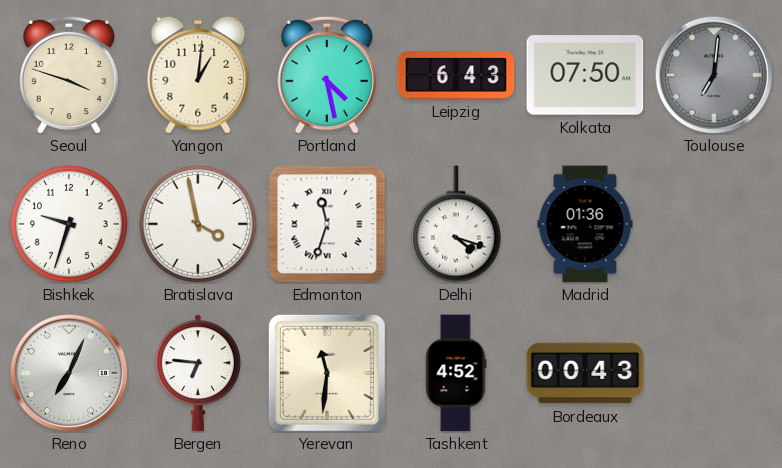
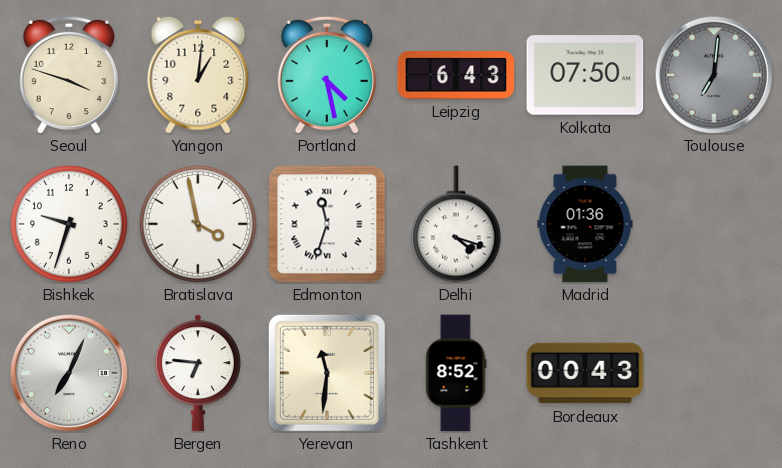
Tashkent: 4:52 -> 8:52
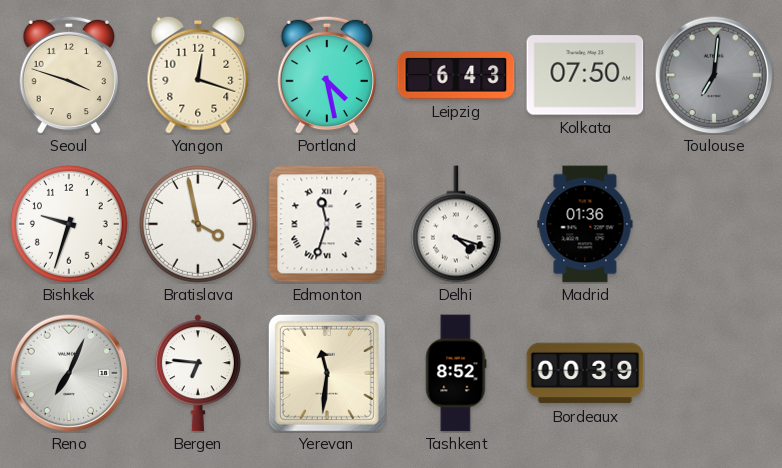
Yangon: 1:01 -> 12:18
Bordeaux: 00:43 -> 00:39
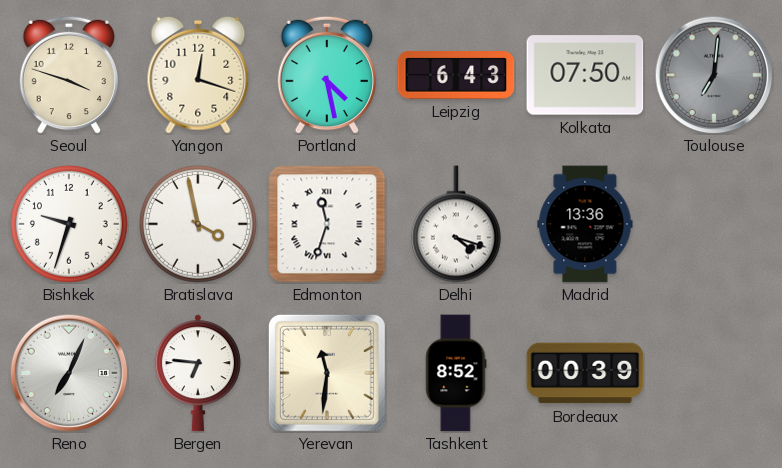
Madrid: 01:36 -> 13:36
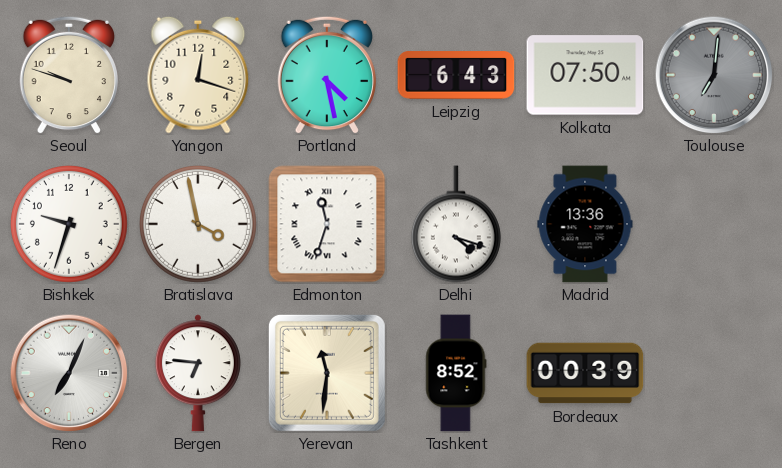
Seoul: 3:48 -> 9:48
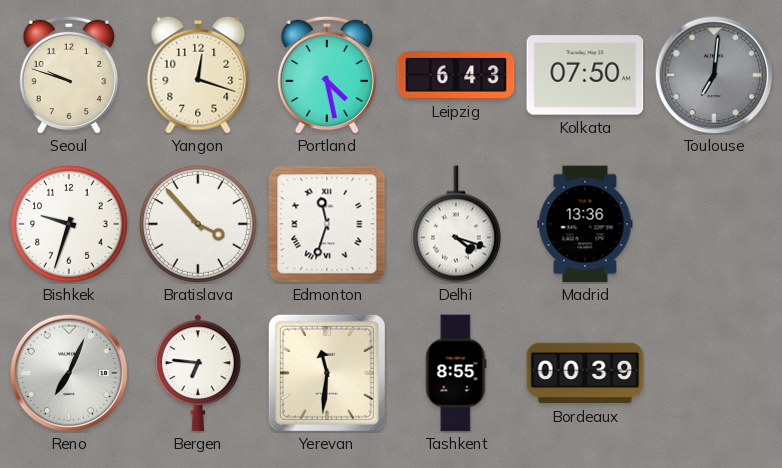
Bratislava: 3:58 -> 3:53
Tashkent: 8:52 -> 8:55
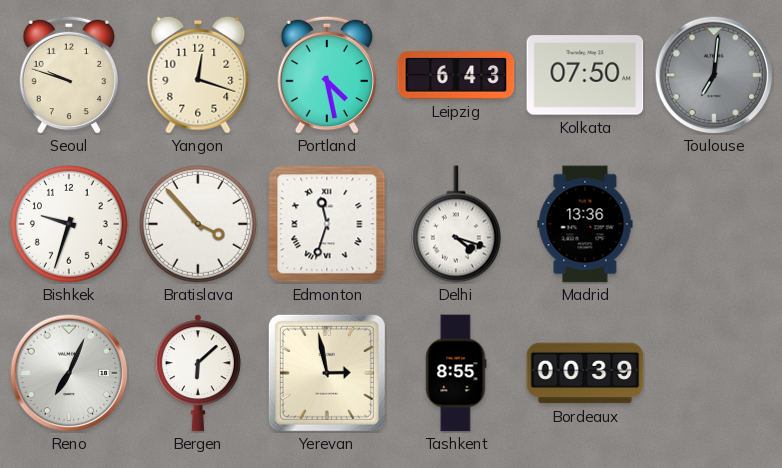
Bergen: 6:46 -> 6:08
Yerevan: 11:31 -> 2:58
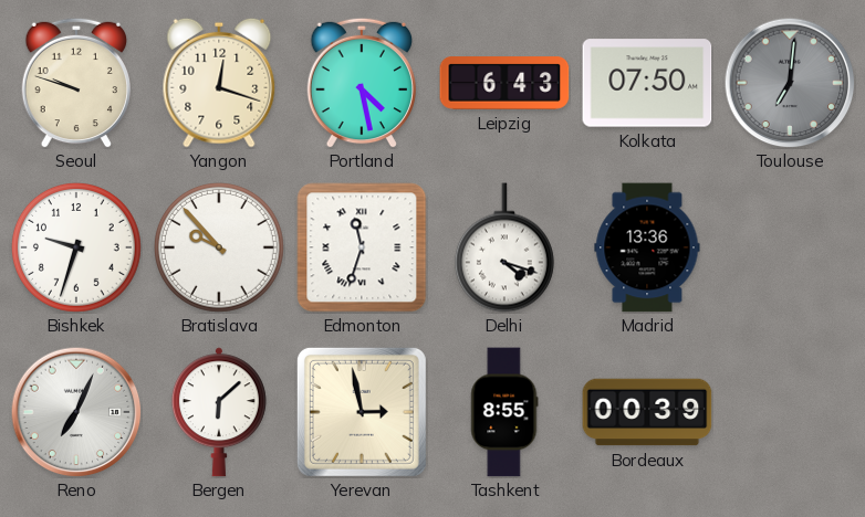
Bratislava: 3:53 -> 9:53
